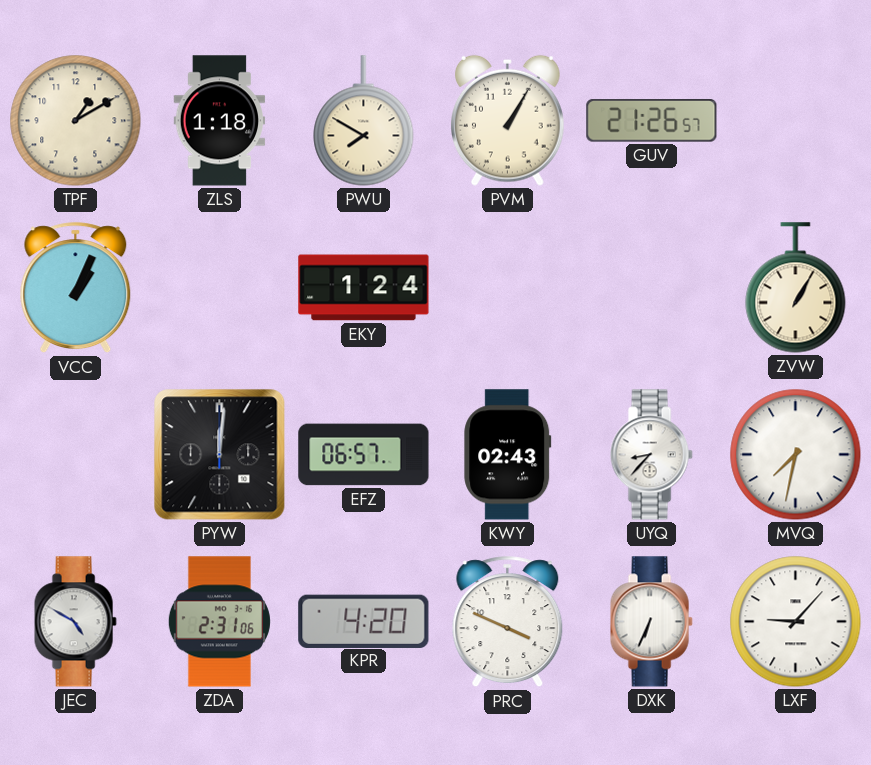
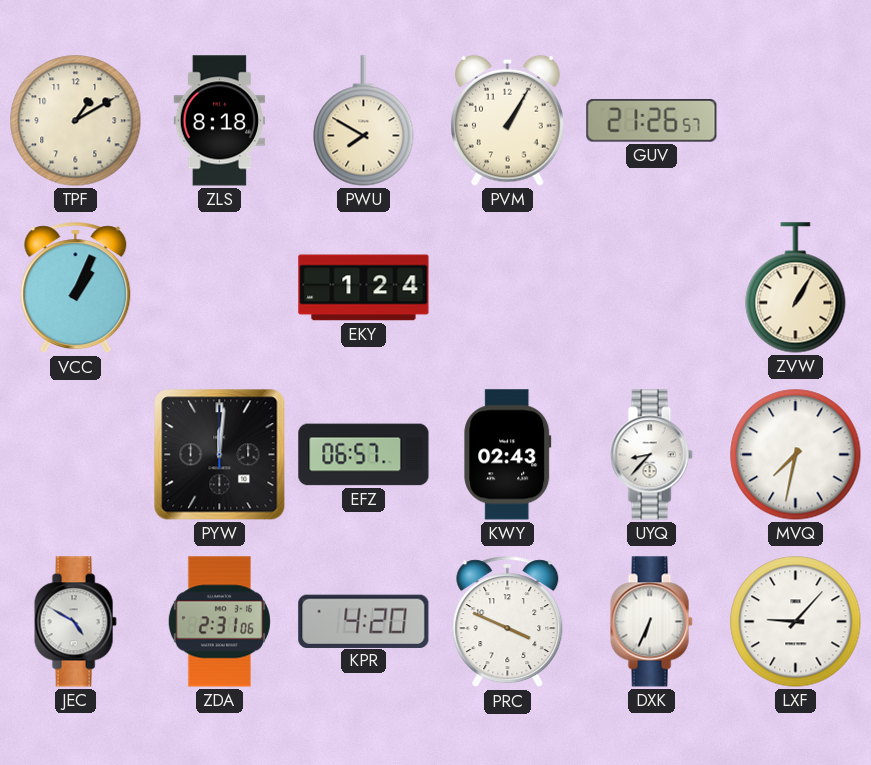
ZLS: 1:18 -> 8:18
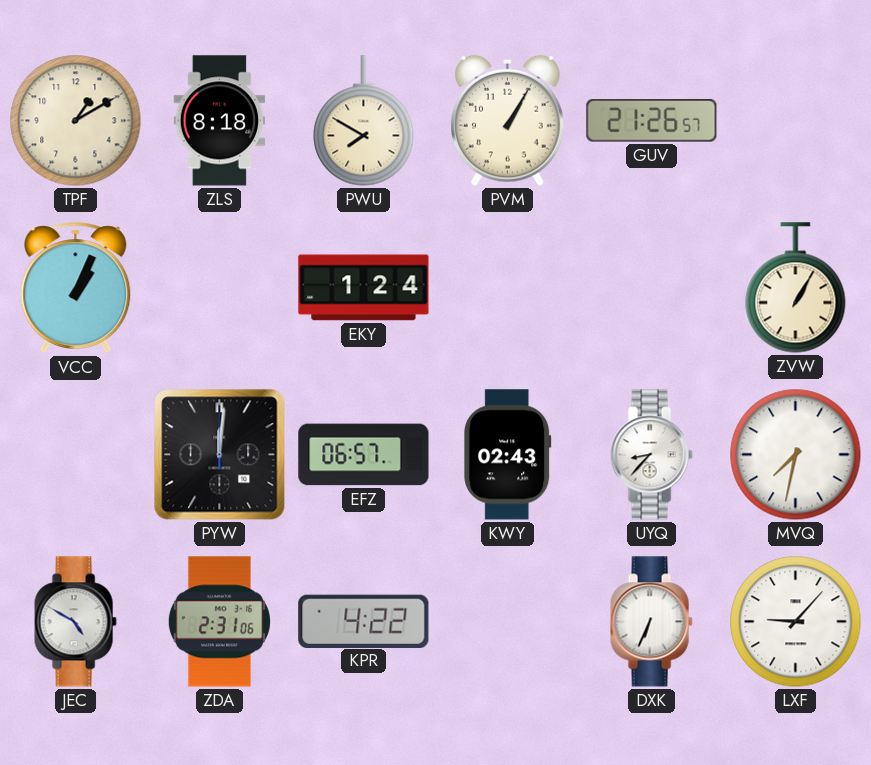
KPR: 4:20 -> 4:22
PRC: 3:49 -> none
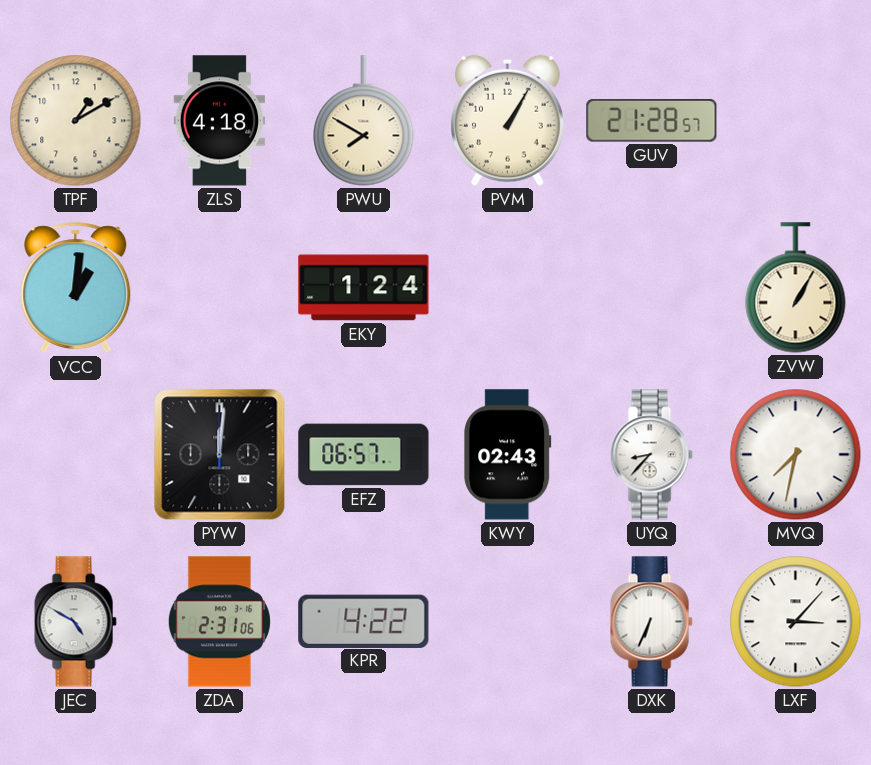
ZLS: 8:18 -> 4:18
GUV: 21:26 -> 21:28
VCC: 1:04 -> 1:01
LXF: 9:07 -> 3:07
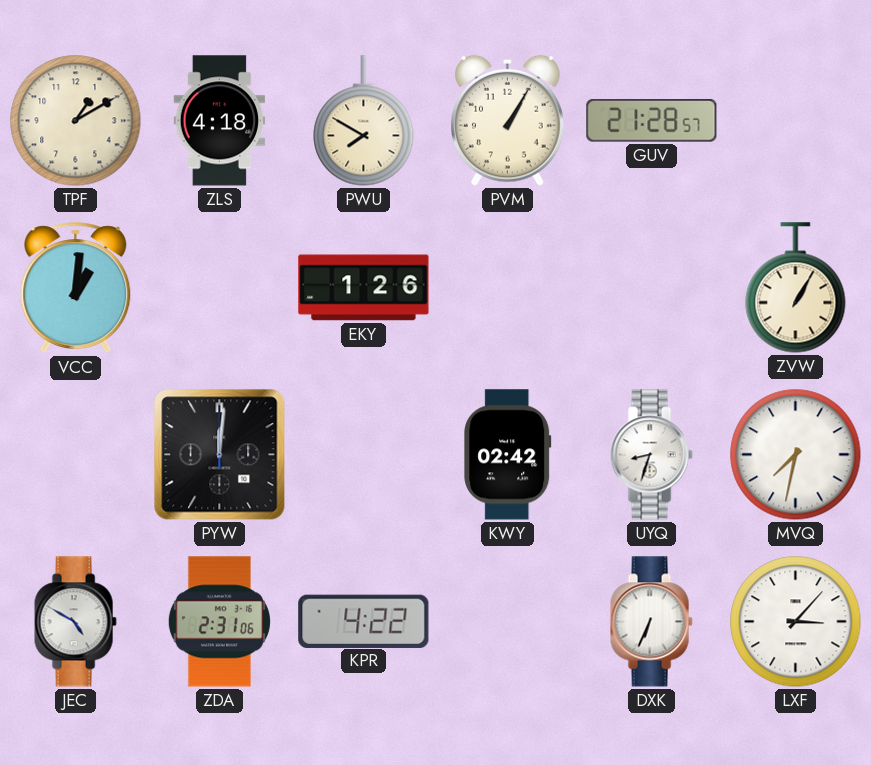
EKY: 1:24 -> 1:26
EFZ: 06:57 -> none
KWY: 02:43 -> 02:42
UYQ: 8:37 -> 8:33
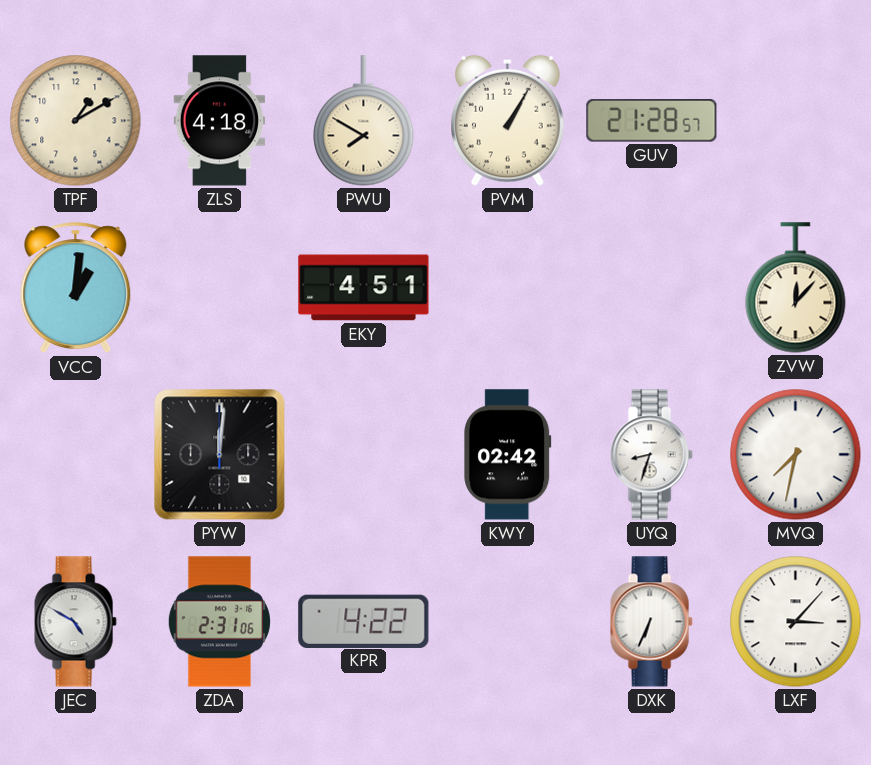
EKY: 1:26 -> 4:51
ZVW: 1:05 -> 12:07
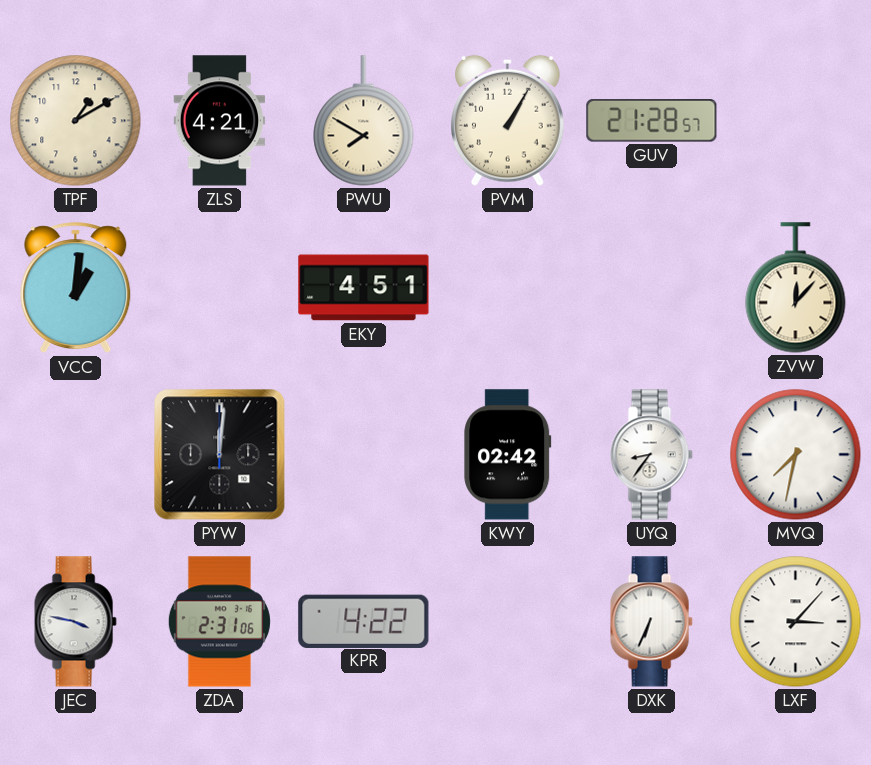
ZLS: 4:18 -> 4:21
UYQ: 8:33 -> 8:36
JEC: 4:50 -> 3:47
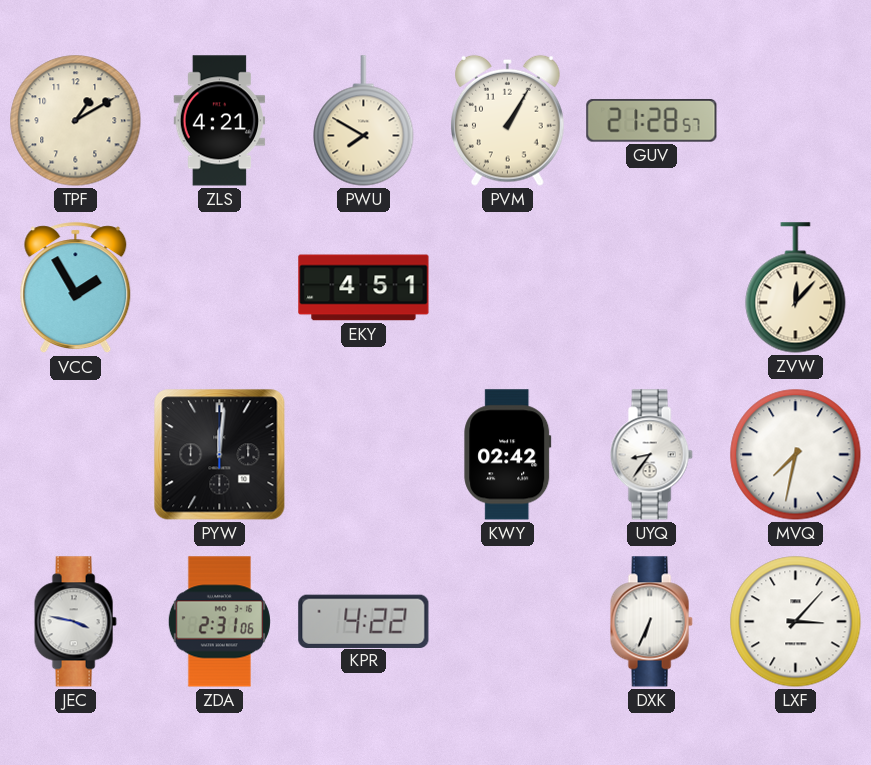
VCC: 1:01 -> 1:55
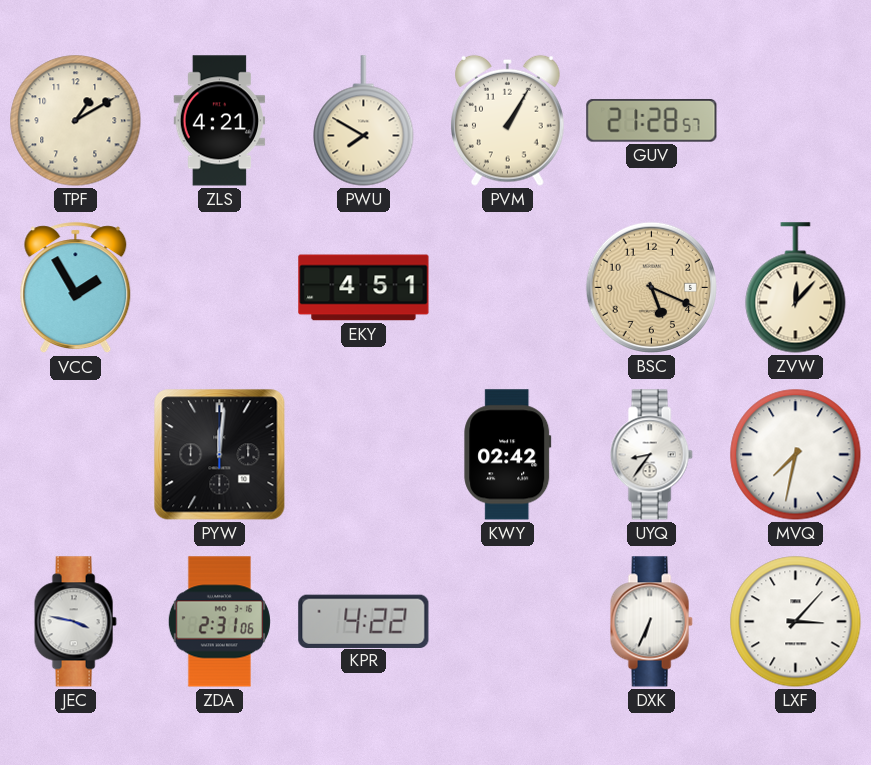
BSC: none -> 5:19
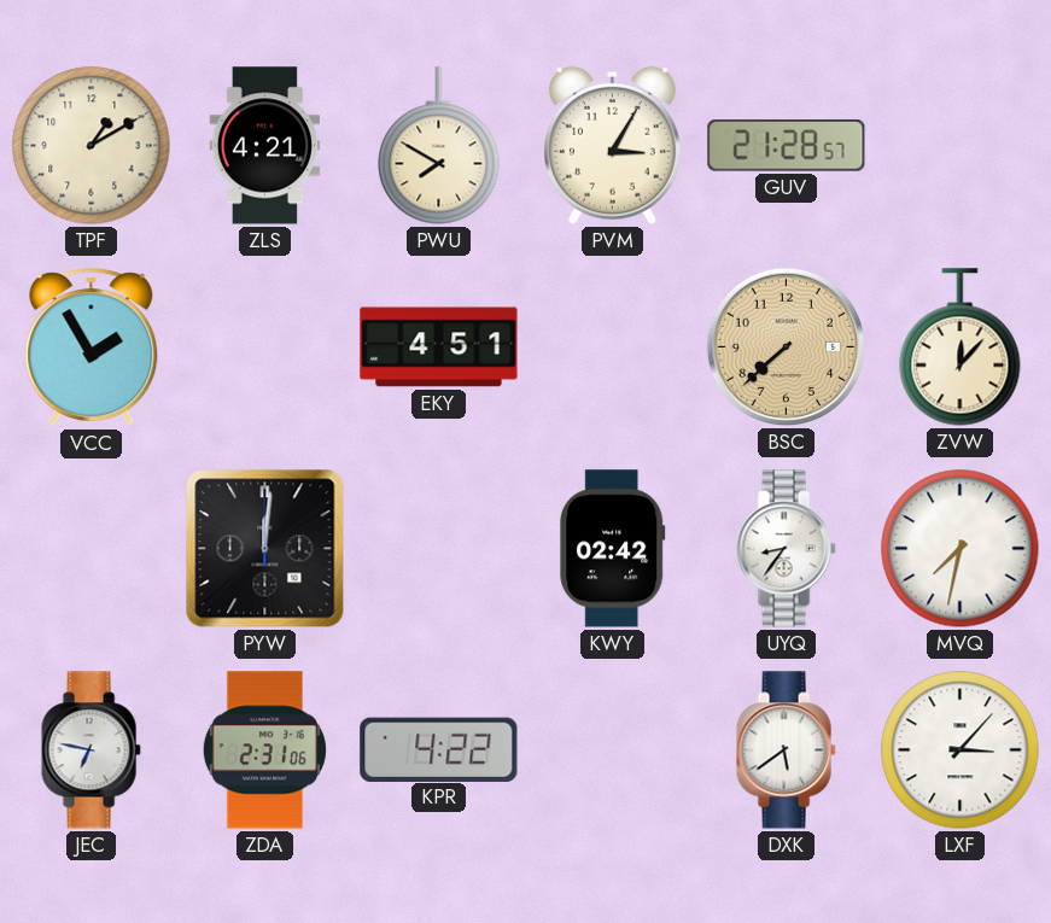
PVM: 1:05 -> 3:05
BSC: 5:19 -> 7:38
JEC: 3:47 -> 6:47
DXK: 6:34 -> 5:39
